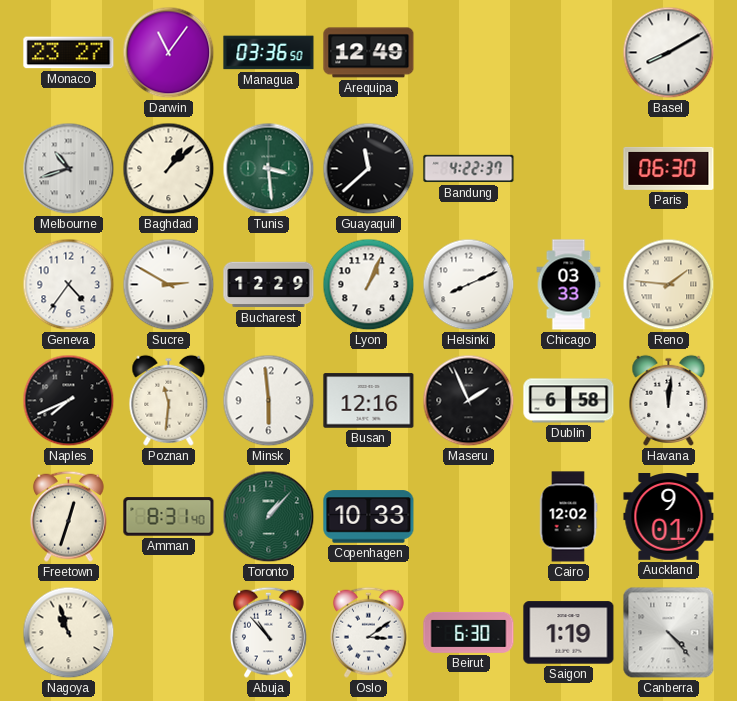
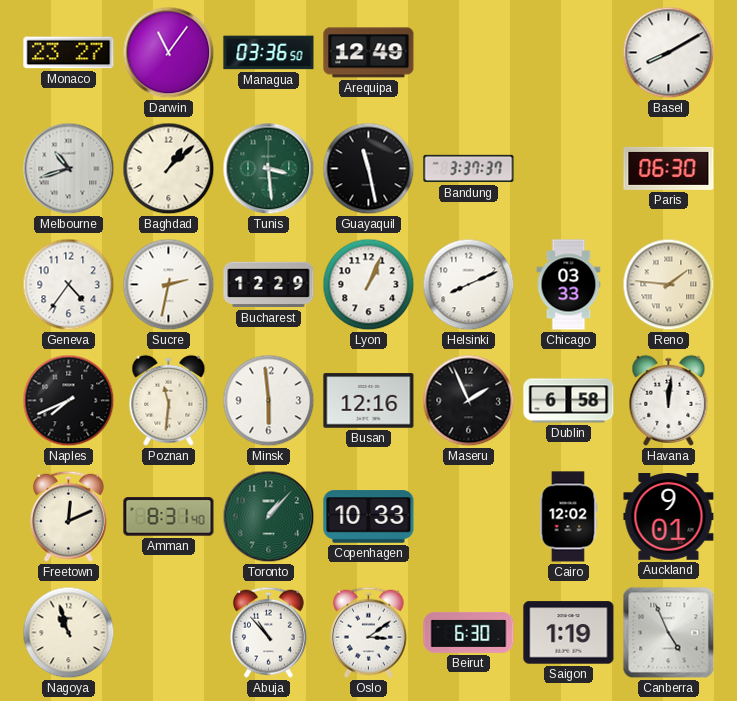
Guayaquil: 11:38 -> 11:28
Bandung: 4:22 -> 3:37
Sucre: 2:50 -> 2:32
Freetown: 12:33 -> 12:11
Canberra: 4:23 -> 4:56
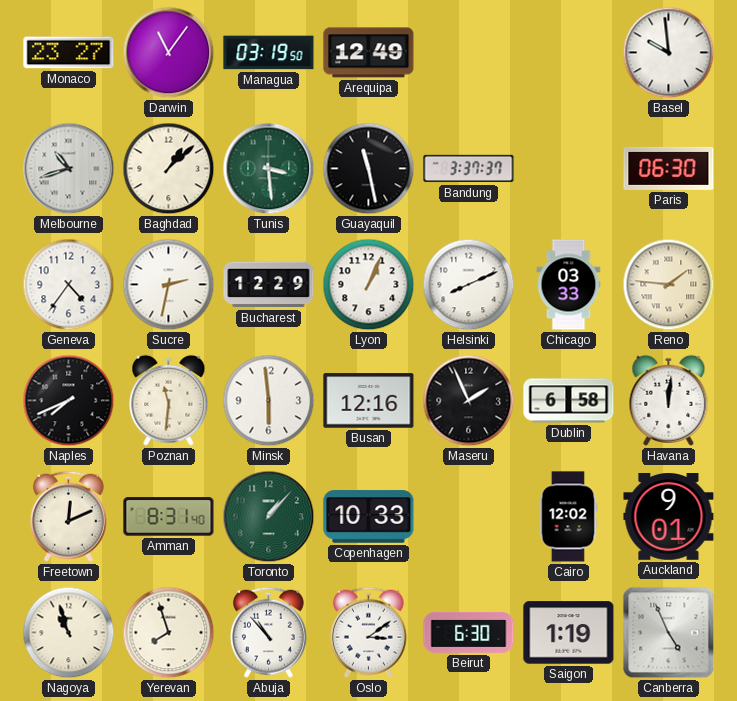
Managua: 03:36 -> 03:19
Basel: 8:10 -> 9:59
Yerevan: none -> 7:57
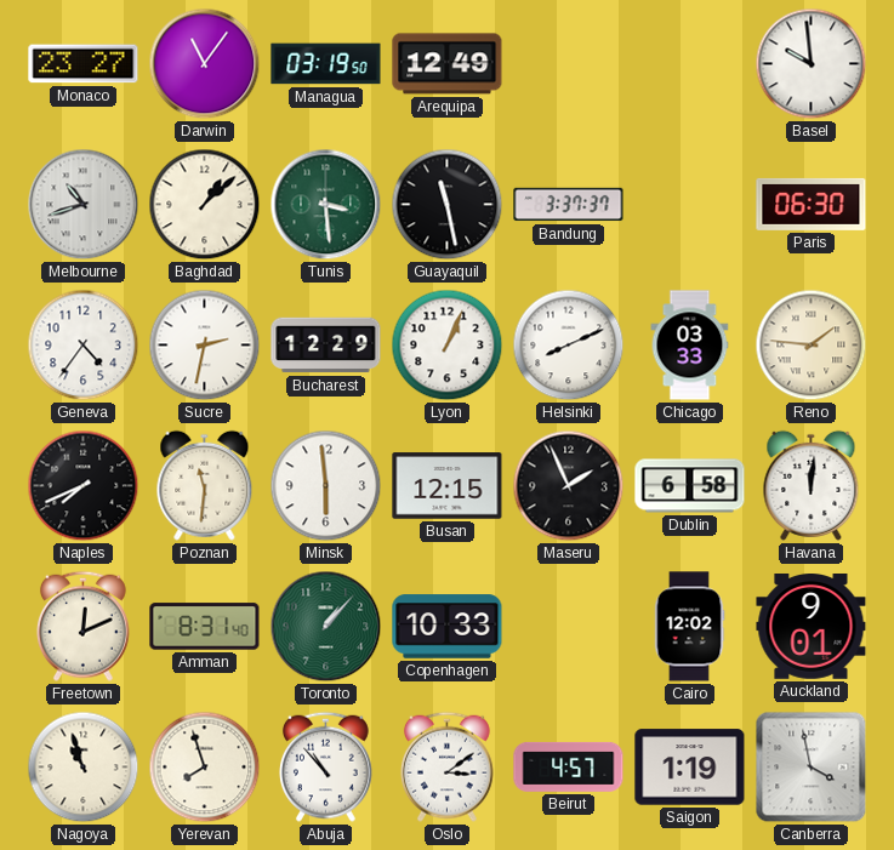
Busan: 12:16 -> 12:15
Beirut: 6:30 -> 4:57
Canberra: 4:56 -> 3:58
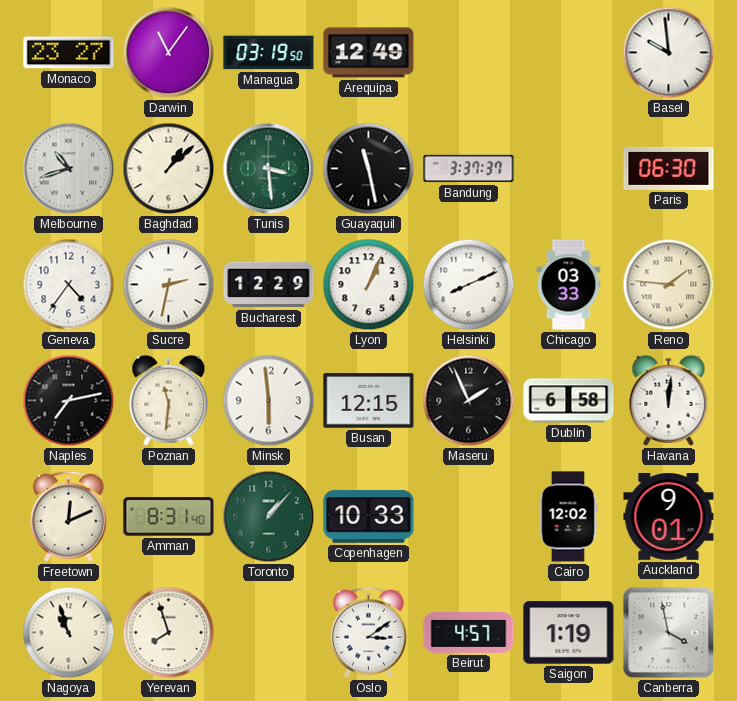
Naples: 7:41 -> 7:13
Abuja: 10:53 -> none
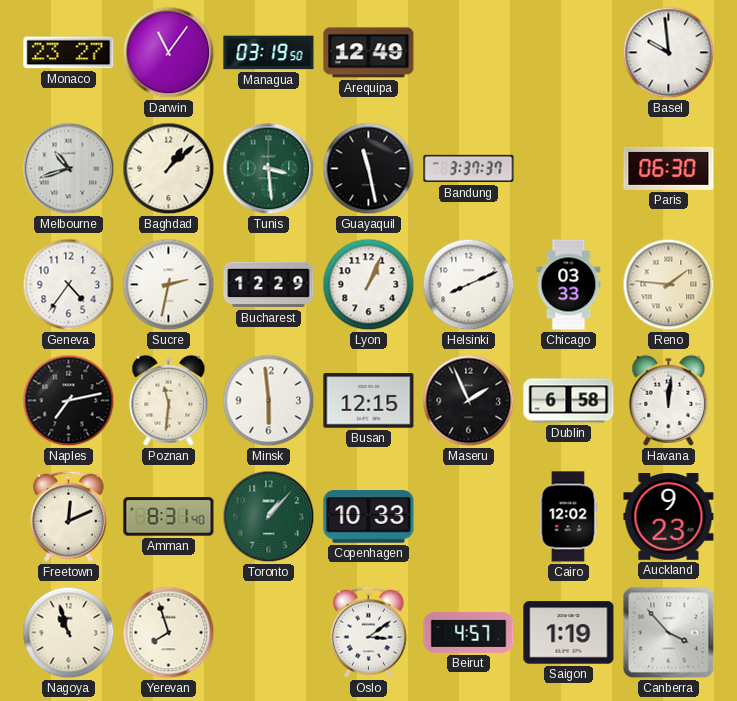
Auckland: 9:01 -> 9:23
Canberra: 3:58 -> 3:53
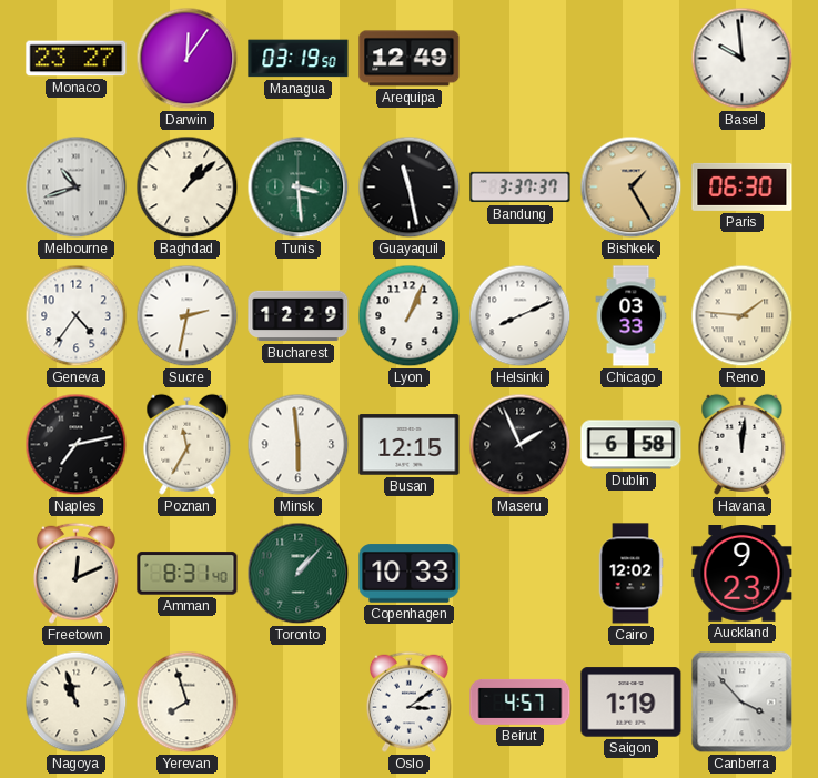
Darwin: 11:06 -> 12:06
Bishkek: none -> 1:25
Poznan: 11:31 -> 11:35
